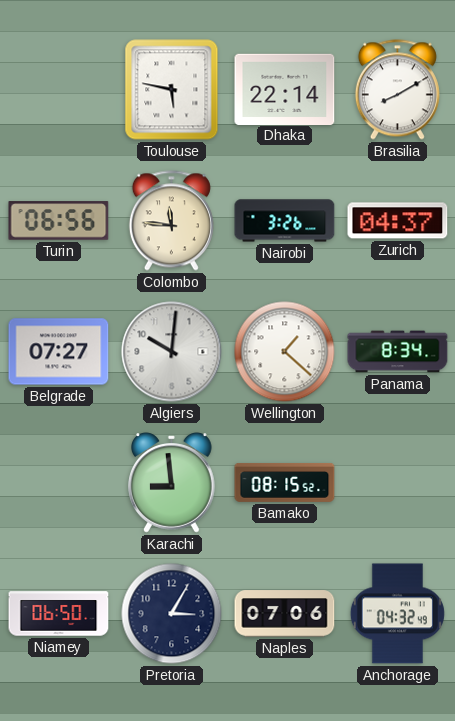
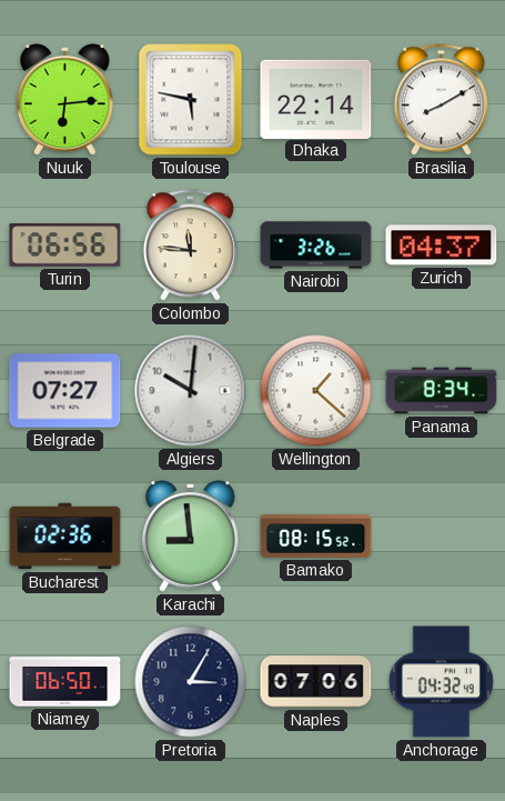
Nuuk: none -> 6:14
Bucharest: none -> 02:36
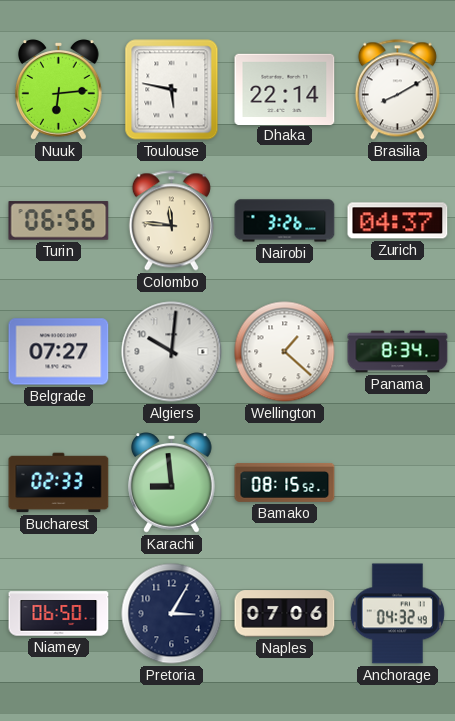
Bucharest: 02:36 -> 02:33
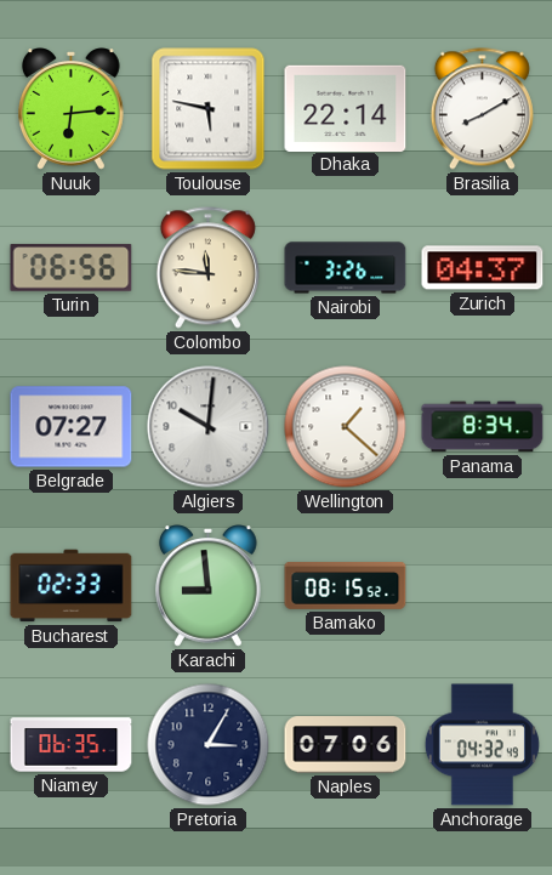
Niamey: 06:50 -> 06:35
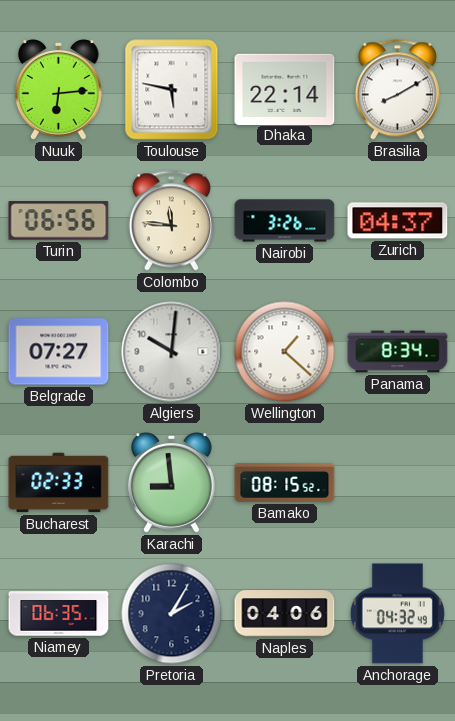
Pretoria: 3:05 -> 2:05
Naples: 07:06 -> 04:06
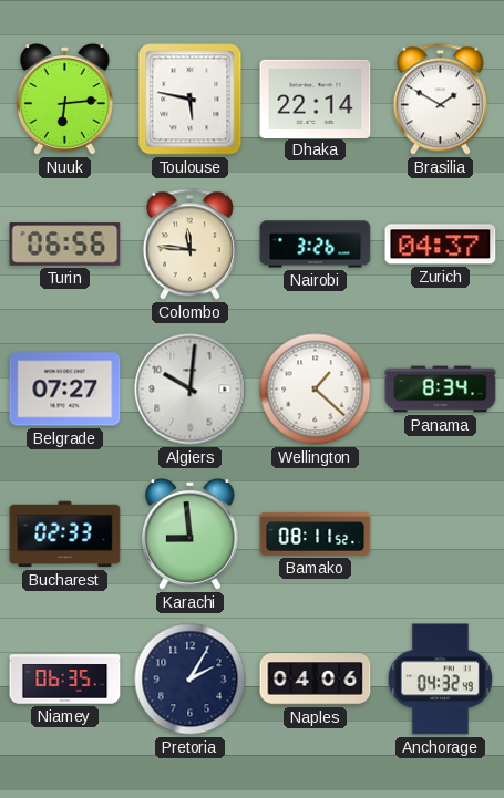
Brasilia: 8:10 -> 1:50
Bamako: 08:15 -> 08:11
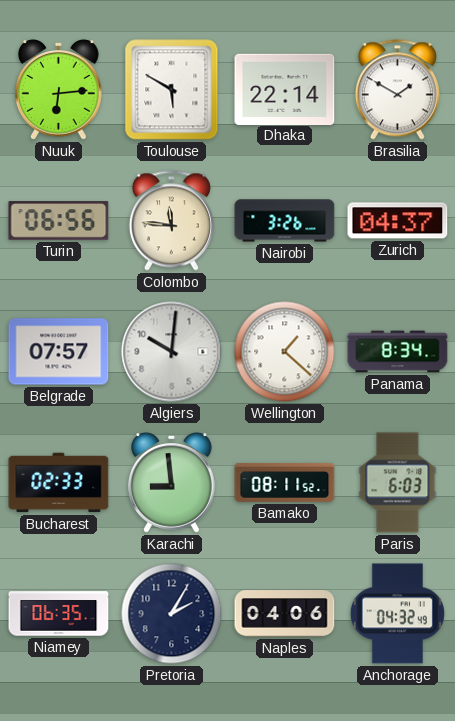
Toulouse: 5:47 -> 5:50
Belgrade: 07:27 -> 07:57
Paris: none -> 6:03
